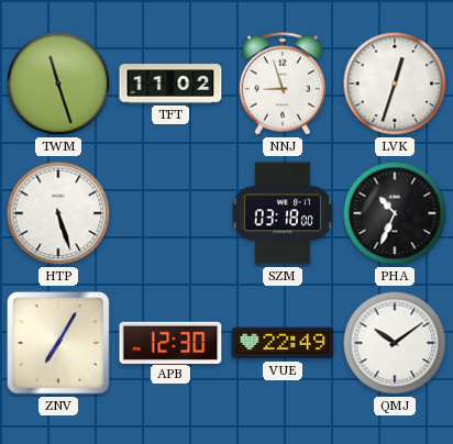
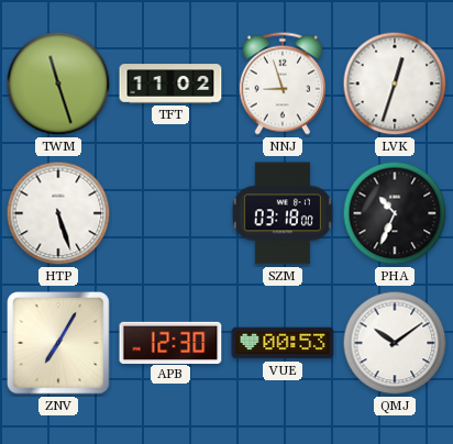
VUE: 22:49 -> 00:53
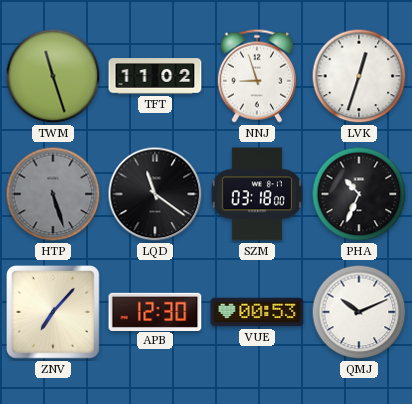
HTP dial: white -> grey
LQD: none -> 11:21
ZNV: 7:05 -> 7:07
QMJ: 10:09 -> 10:11
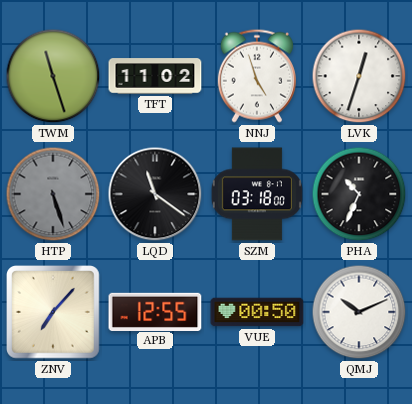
NNJ: 8:57 -> 4:57
APB: 12:30 -> 12:55
VUE: 00:53 -> 00:50
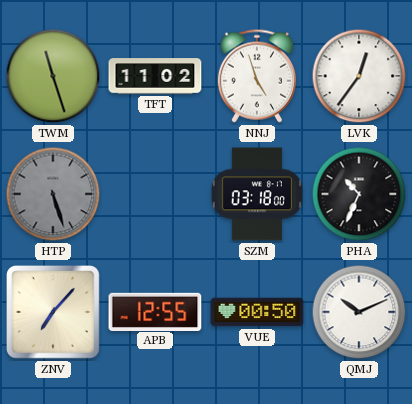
LVK: 12:33 -> 12:36
LQD: 11:21 -> none
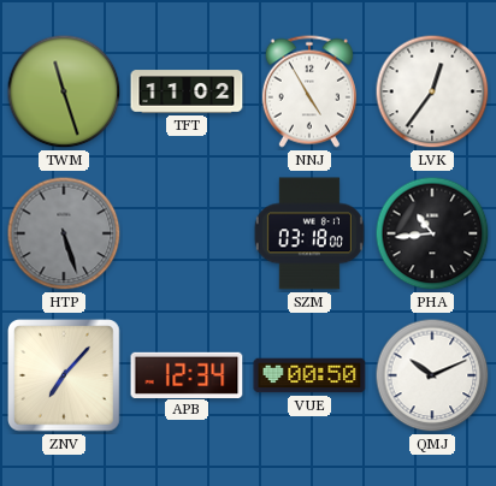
NNJ: 4:57 -> 4:55
PHA: 10:34 -> 10:44
APB: 12:55 -> 12:34
